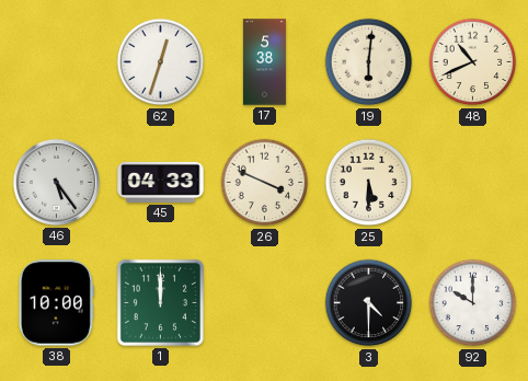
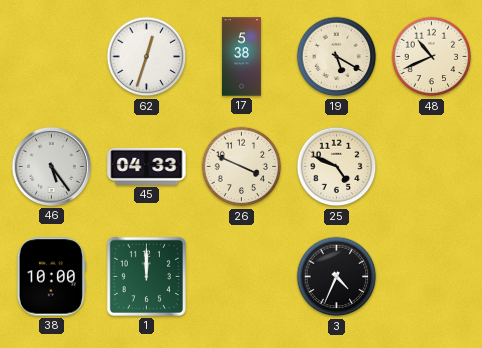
19: 6:01 -> 5:20
25: 5:30 -> 4:49
3: 4:30 -> 4:34
92: 10:00 -> none
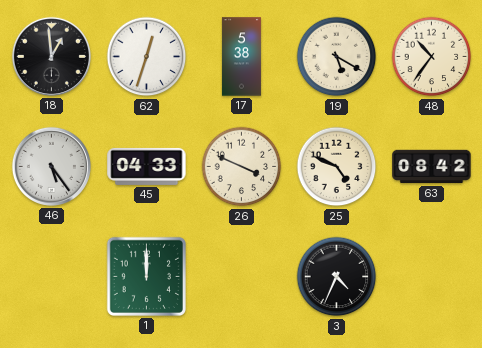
18: none -> 12:59
48: 10:41 -> 10:36
63: none -> 08:42
38: 10:00 -> none
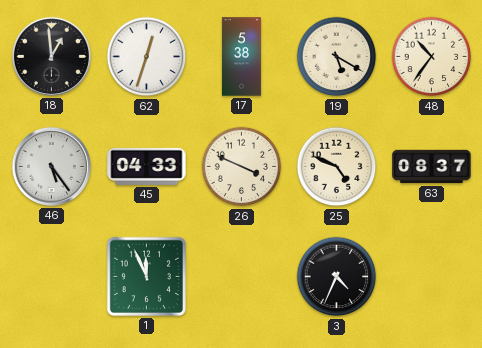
63: 08:42 -> 08:37
1: 12:00 -> 11:56
